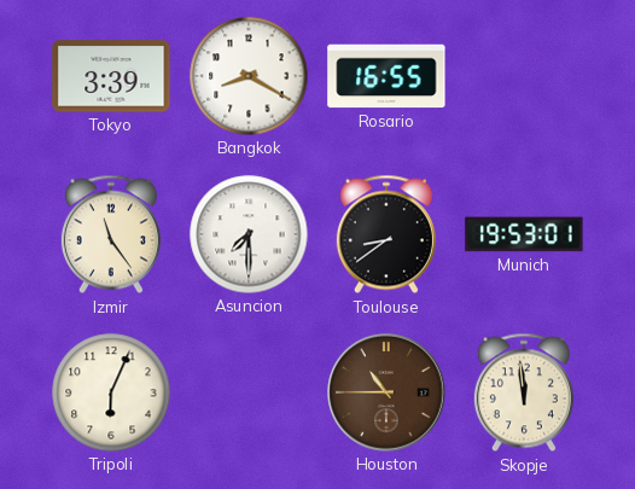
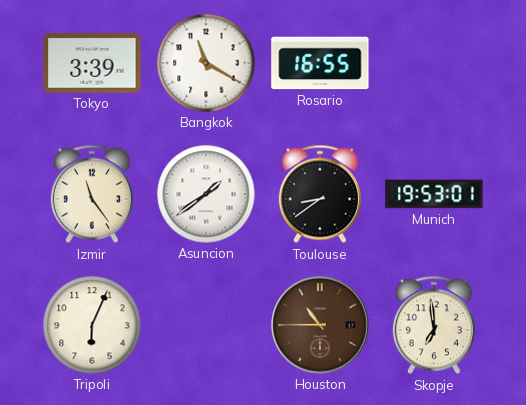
Bangkok: 8:20 -> 11:20
Asuncion: 7:30 -> 1:39
Skopje: 11:59 -> 6:59
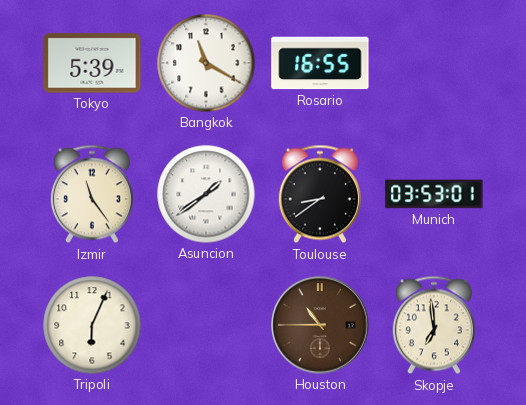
Tokyo: 3:39 -> 5:39
Munich: 19:53 -> 03:53
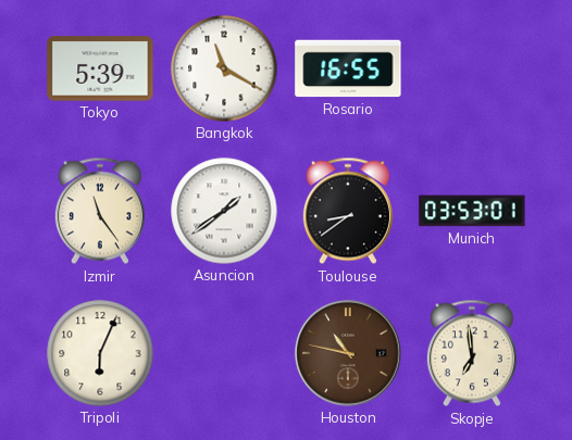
Houston: 10:45 -> 10:47
